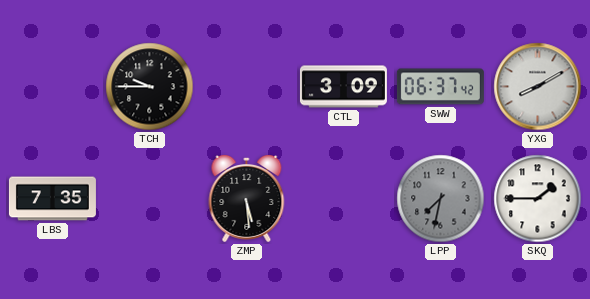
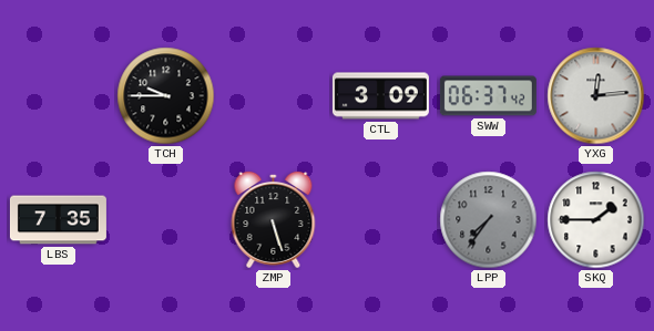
YXG: 8:10 -> 12:14
ZMP: 5:29 -> 5:27
LPP: 7:32 -> 7:36
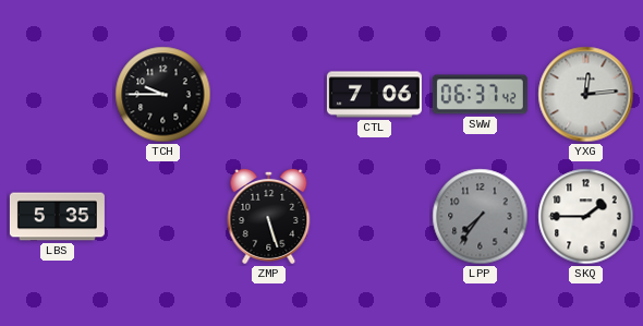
CTL: 3:09 -> 7:06
LBS: 7:35 -> 5:35
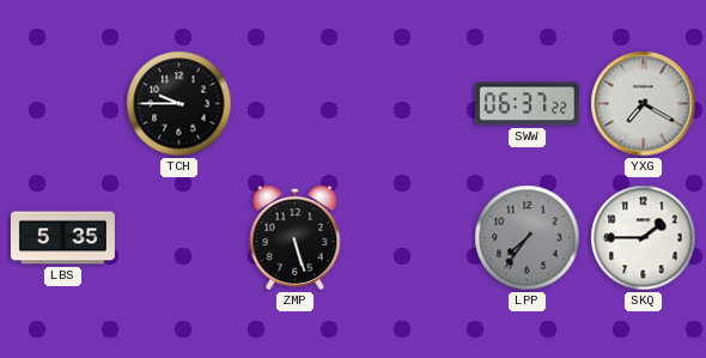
CTL: 7:06 -> none
SWW: 06:37:42 -> 06:37:22
YXG: 12:14 -> 7:20
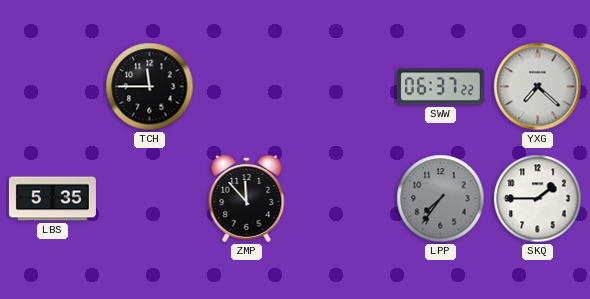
TCH: 9:45 -> 11:45
YXG: 7:20 -> 7:22
ZMP: 5:27 -> 11:53
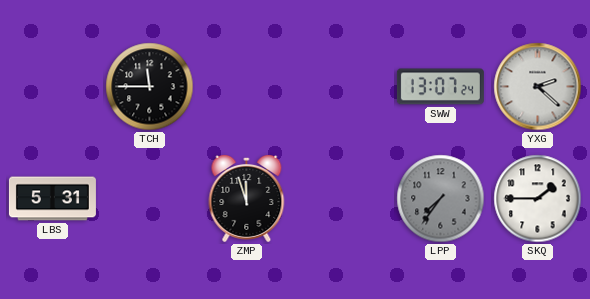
SWW: 06:37 -> 13:07
YXG: 7:22 -> 2:22
LBS: 5:35 -> 5:31
ZMP: 11:53 -> 11:57
